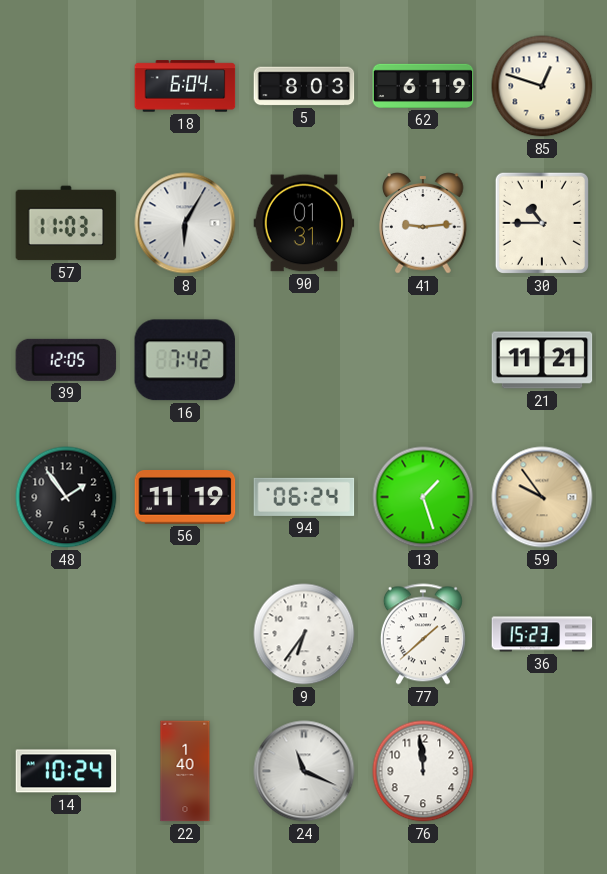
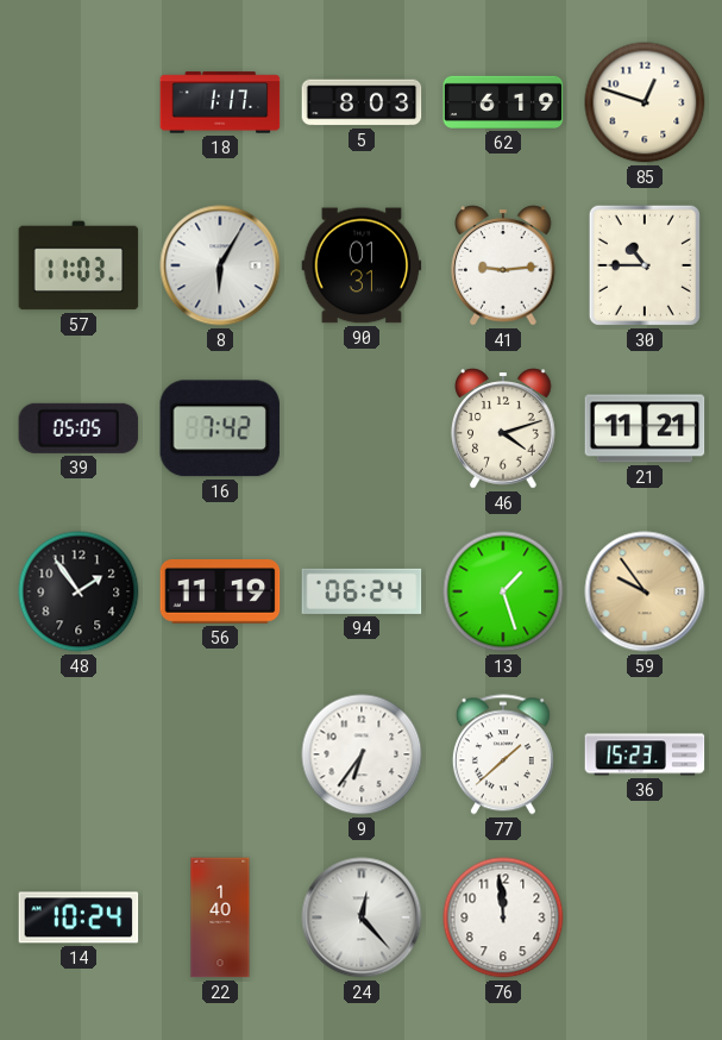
18: 6:04 -> 1:17
39: 12:05 -> 05:05
46: none -> 4:12
24: 11:19 -> 12:23
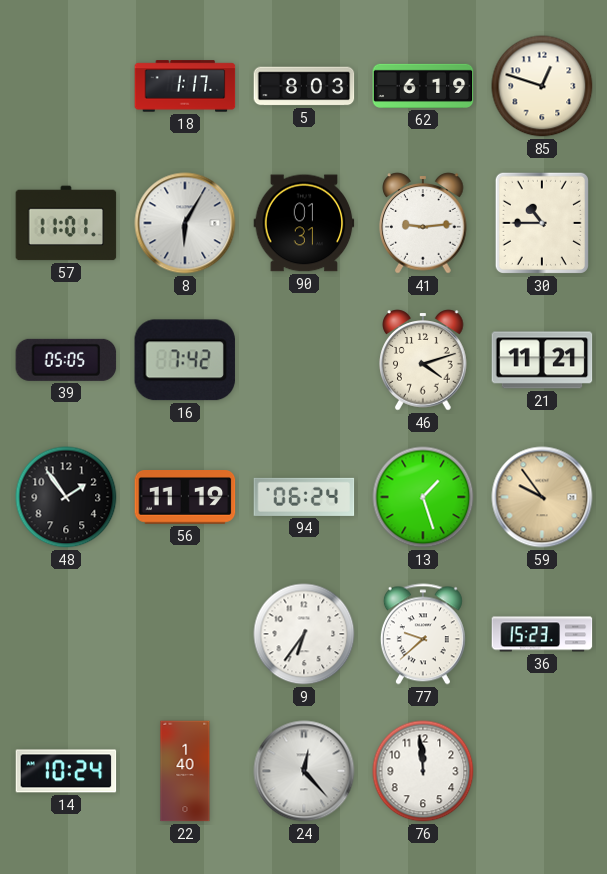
57: 11:03 -> 11:01
77: 1:38 -> 9:38
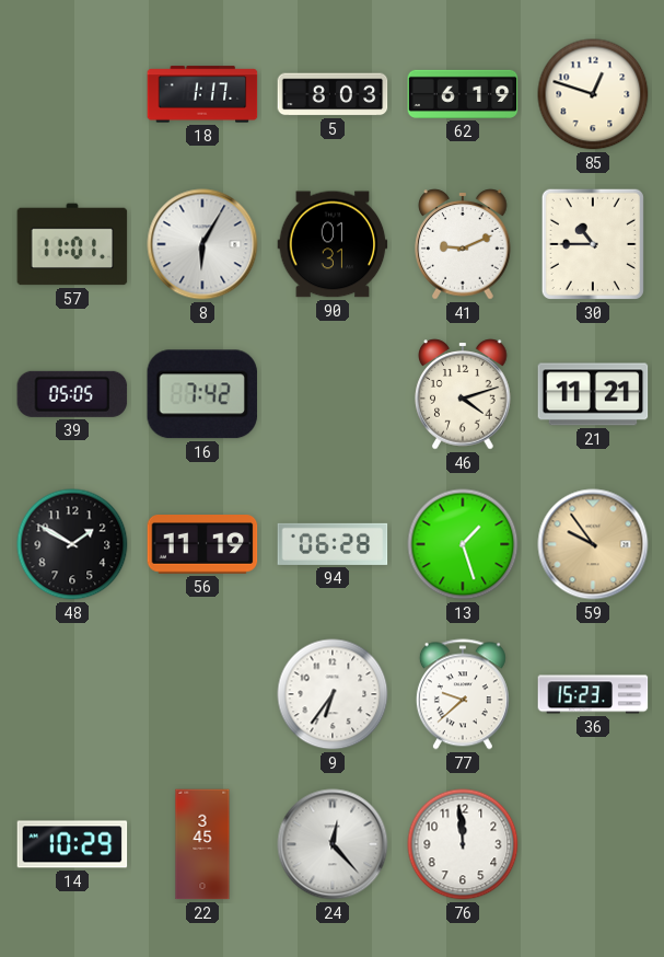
41: 9:14 -> 9:11
48: 1:54 -> 1:50
94: 06:24 -> 06:28
14: 10:24 -> 10:29
22: 1:40 -> 3:45
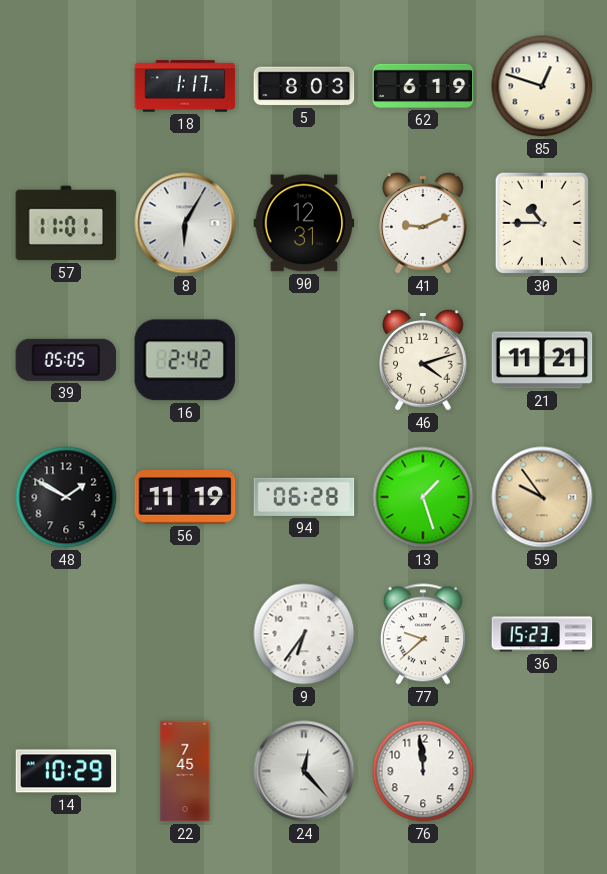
90: 01:31 -> 12:31
16: 7:42 -> 2:42
22: 3:45 -> 7:45
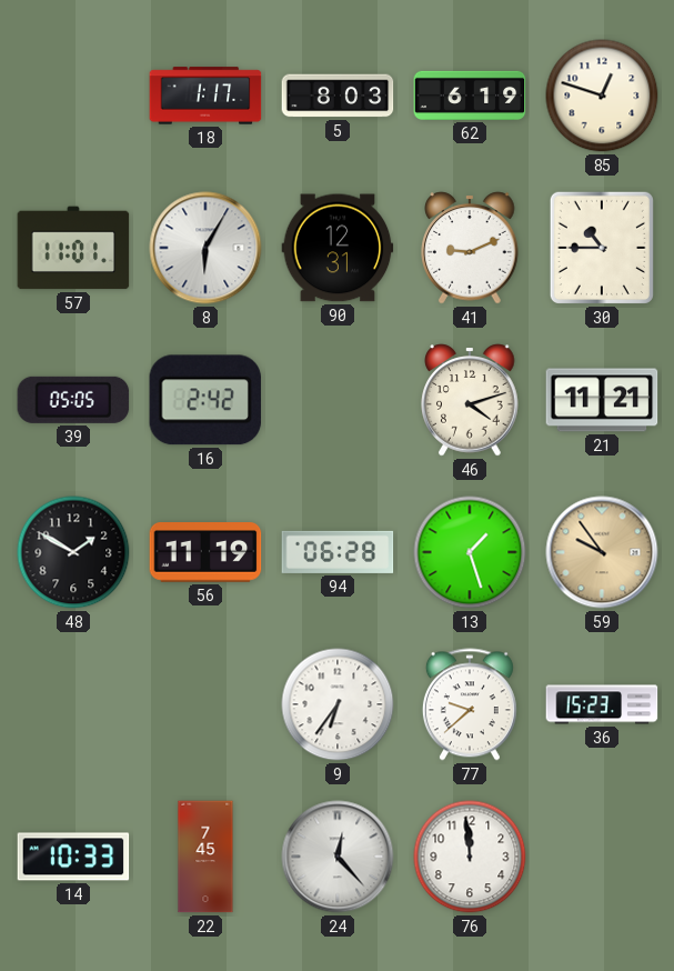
14: 10:29 -> 10:33
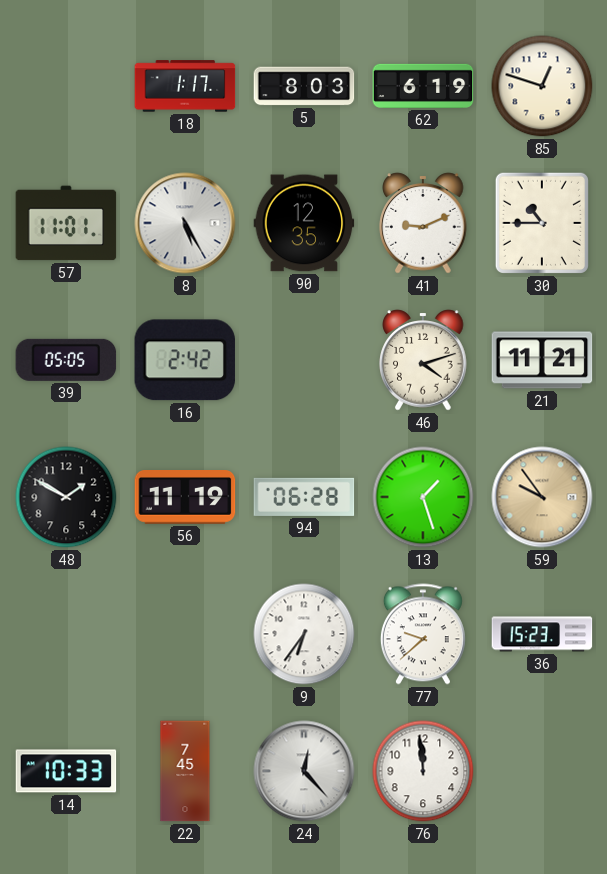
8: 6:05 -> 5:25
90: 12:31 -> 12:35
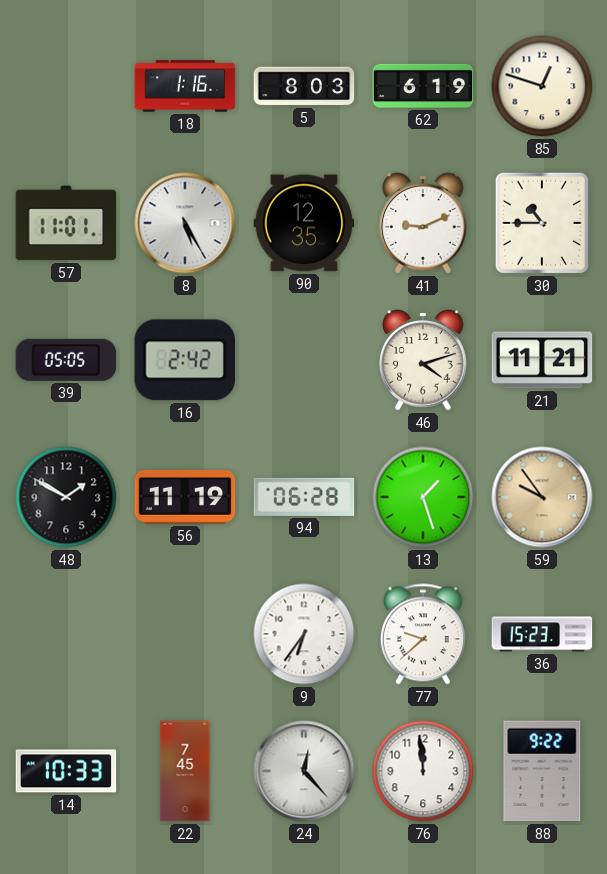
18: 1:17 -> 1:16
88: none -> 9:22
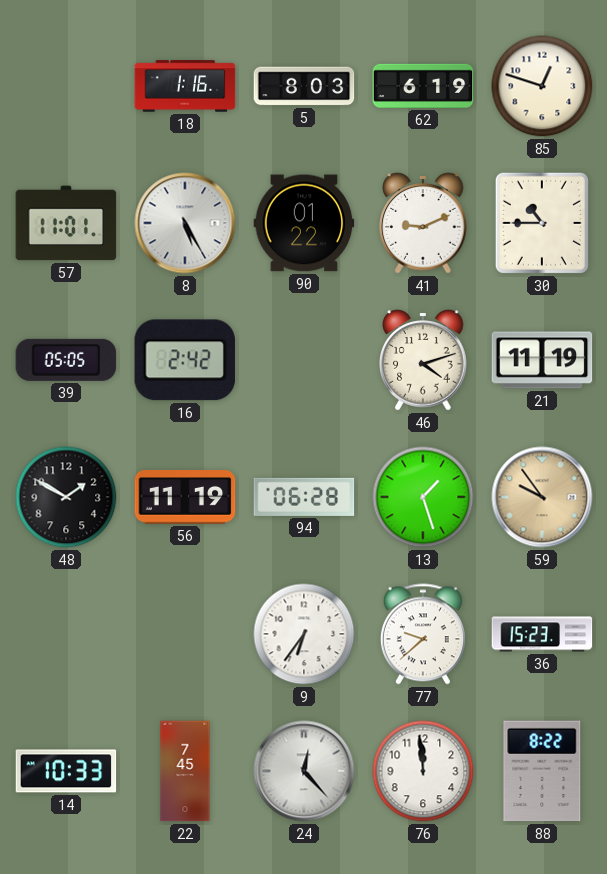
90: 12:35 -> 01:22
21: 11:21 -> 11:19
88: 9:22 -> 8:22
